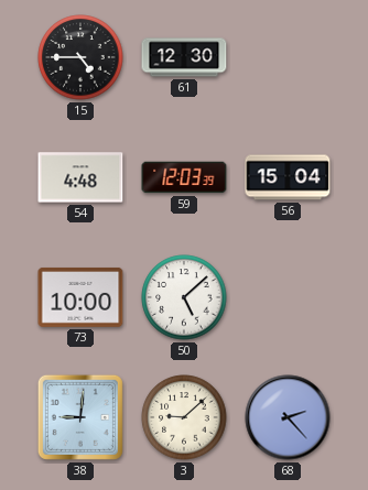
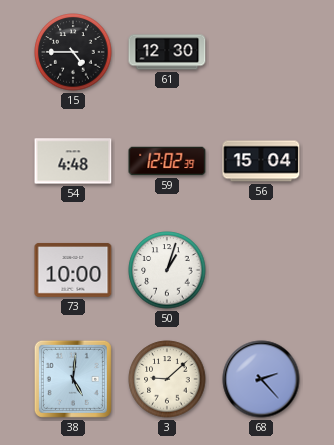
59: 12:03 -> 12:02
50: 5:08 -> 1:03
38: 9:01 -> 5:01
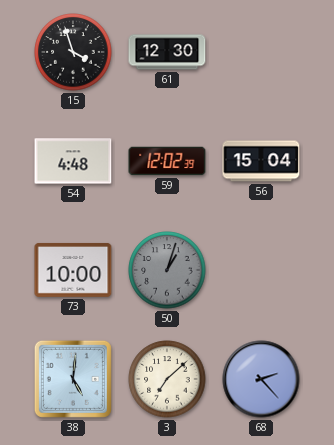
15: 4:45 -> 3:57
50 dial: white -> grey
3: 9:08 -> 7:08
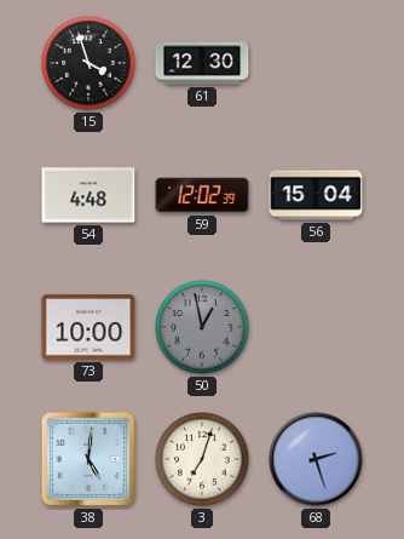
50: 1:03 -> 12:58
3: 7:08 -> 7:03
68: 2:23 -> 2:27
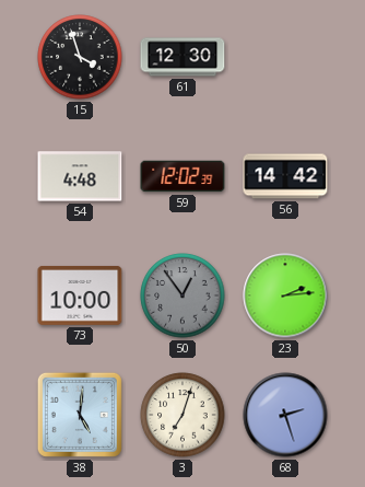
56: 15:04 -> 14:42
50: 12:58 -> 12:54
23: none -> 2:14
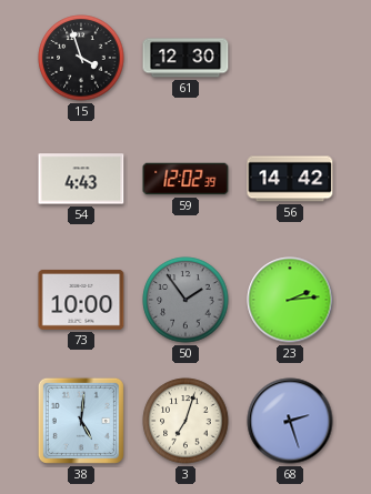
54: 4:48 -> 4:43
50: 12:54 -> 1:54
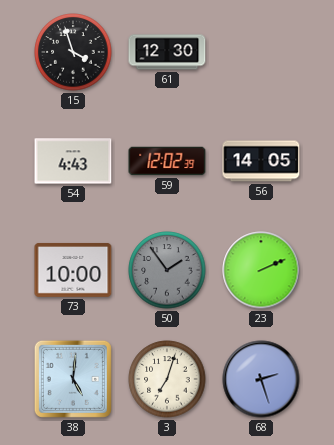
56: 14:42 -> 14:05
23: 2:14 -> 2:11
